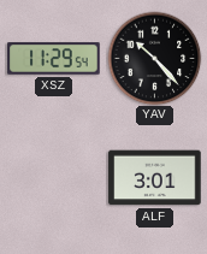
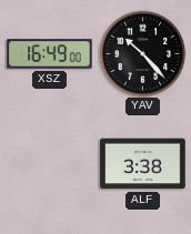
XSZ: 11:29 -> 16:49
ALF: 3:01 -> 3:38
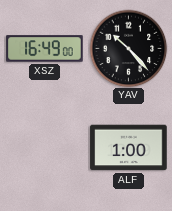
ALF: 3:38 -> 1:00
